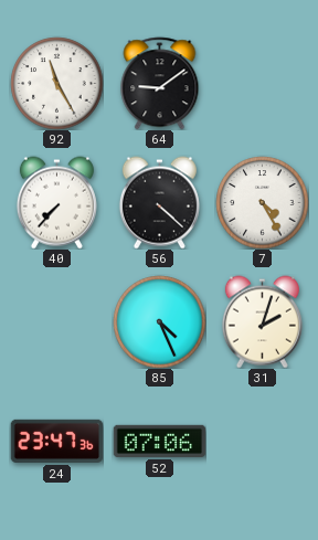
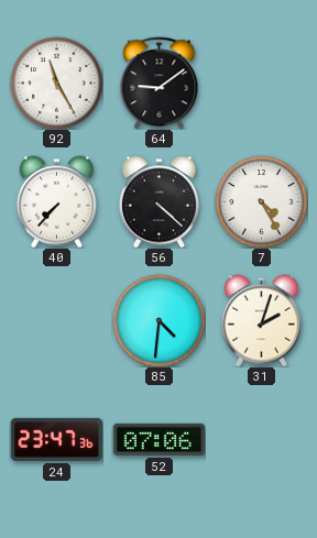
85: 4:26 -> 4:31
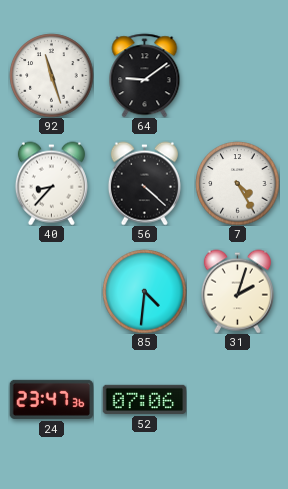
92: 11:25 -> 11:27
40: 7:37 -> 8:37
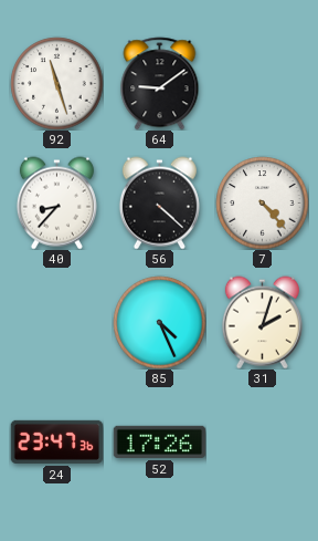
7: 4:25 -> 4:23
85: 4:31 -> 4:26
52: 07:06 -> 17:26
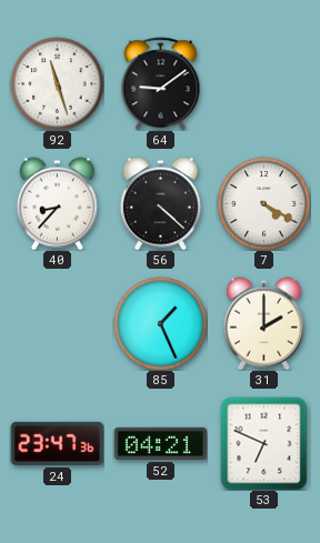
7: 4:23 -> 4:20
85: 4:26 -> 1:26
31: 2:03 -> 2:00
52: 17:26 -> 04:21
53: none -> 6:49
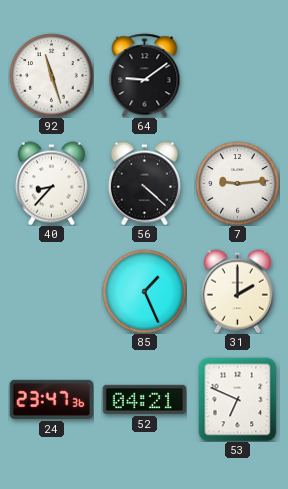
7: 4:20 -> 9:14
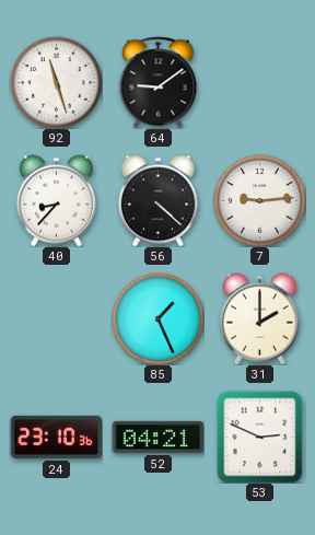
24: 23:47 -> 23:10
53: 6:49 -> 2:49
